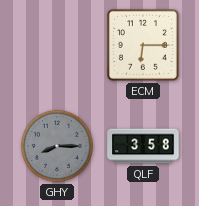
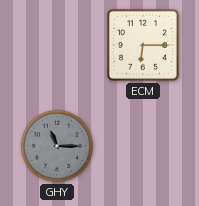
GHY: 8:15 -> 11:15
QLF: 3:58 -> none
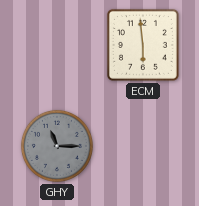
ECM: 6:15 -> 5:59
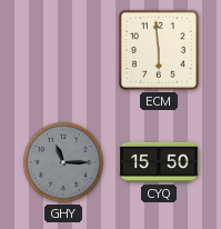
CYQ: none -> 15:50
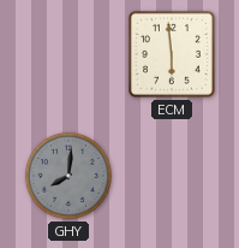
GHY: 11:15 -> 8:01
CYQ: 15:50 -> none
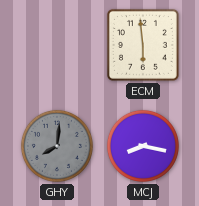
MCJ: none -> 8:17
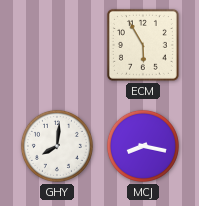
ECM: 5:59 -> 5:55
GHY dial: grey -> white
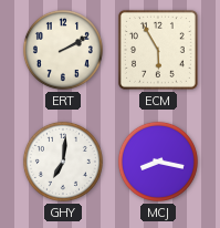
ERT: none -> 2:10
GHY: 8:01 -> 7:01
